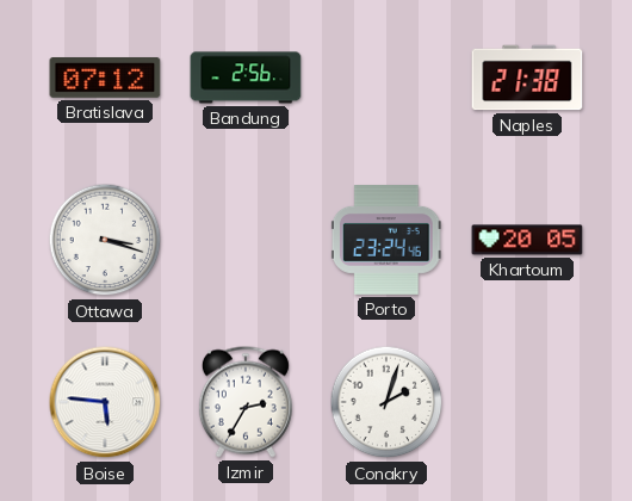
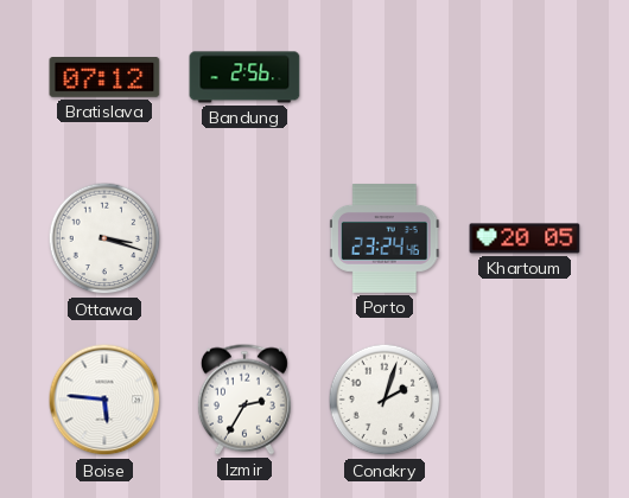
Naples: 21:38 -> none
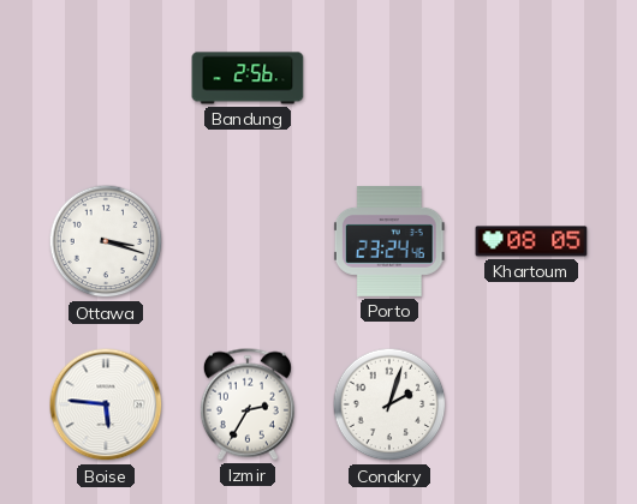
Bratislava: 07:12 -> none
Khartoum: 20:05 -> 08:05
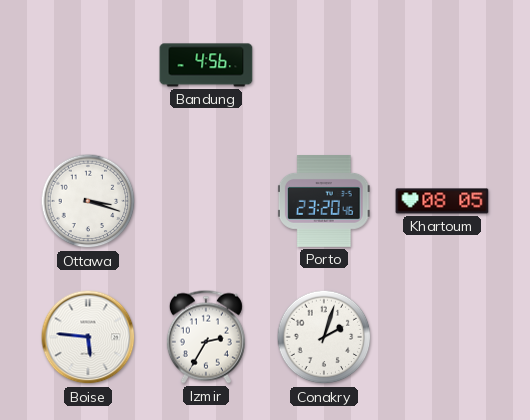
Bandung: 2:56 -> 4:56
Porto: 23:24 -> 23:20
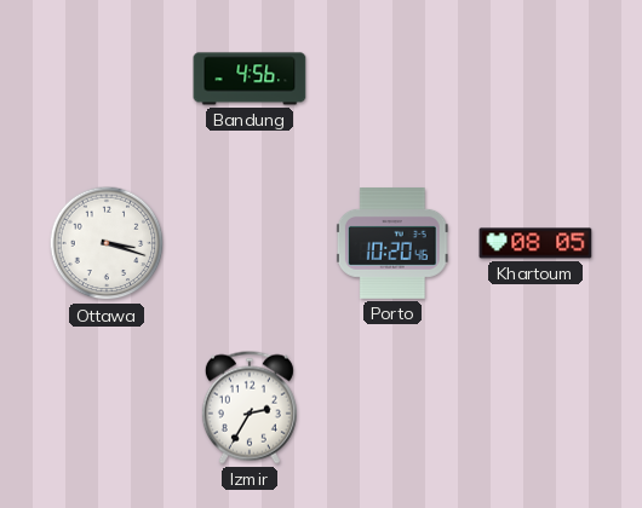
Porto: 23:20 -> 10:20
Boise: 5:46 -> none
Conakry: 2:03 -> none
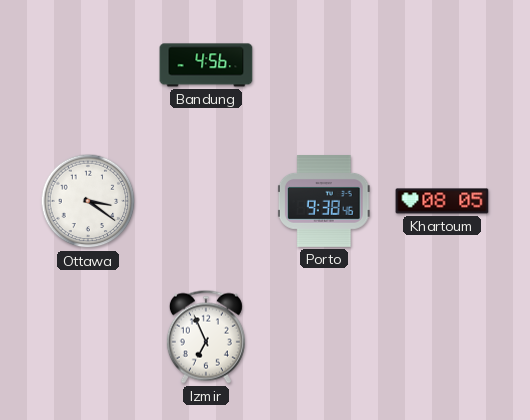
Ottawa: 3:18 -> 3:21
Porto: 10:20 -> 9:38
Izmir: 2:35 -> 6:56
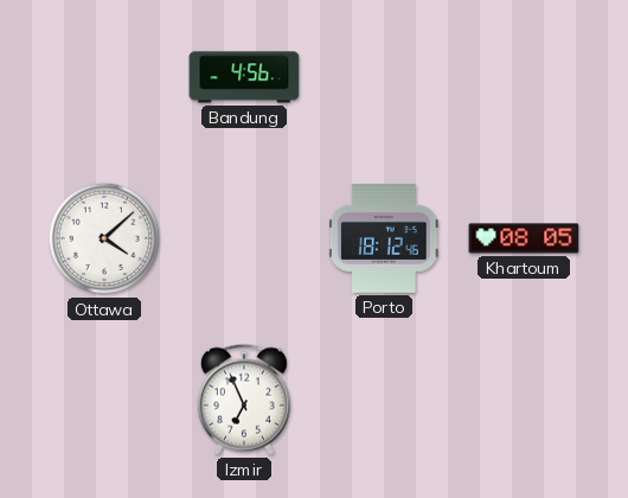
Ottawa: 3:21 -> 4:08
Porto: 9:38 -> 18:12
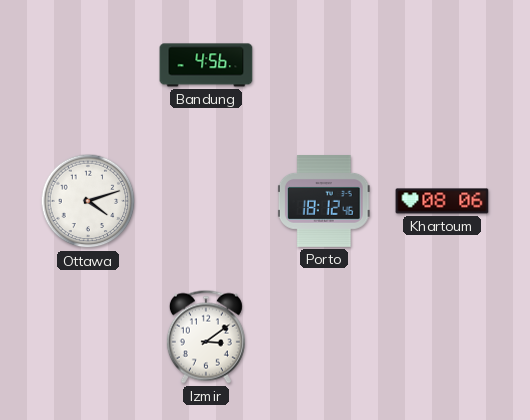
Ottawa: 4:08 -> 4:12
Khartoum: 08:05 -> 08:06
Izmir: 6:56 -> 3:09
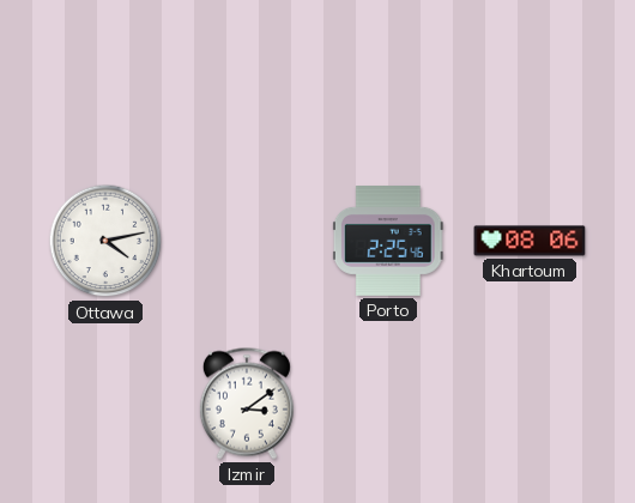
Bandung: 4:56 -> none
Ottawa: 4:12 -> 4:13
Porto: 18:12 -> 2:25
